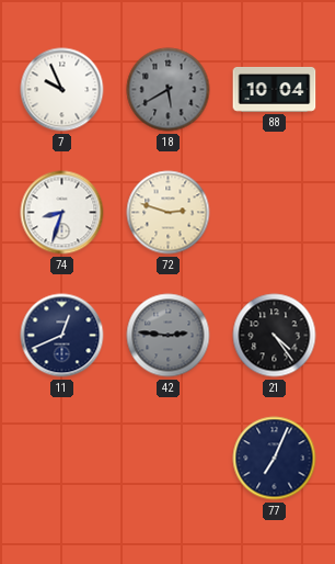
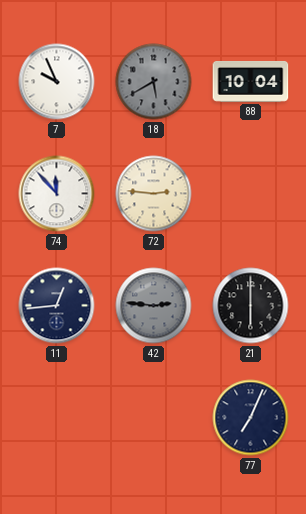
74: 8:33 -> 11:53
72: 2:48 -> 2:46
11: 12:41 -> 12:44
21: 4:24 -> 6:00
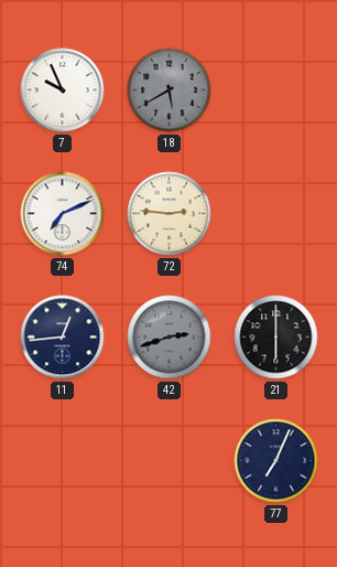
88: 10:04 -> none
74: 11:53 -> 7:11
42: 2:46 -> 2:42
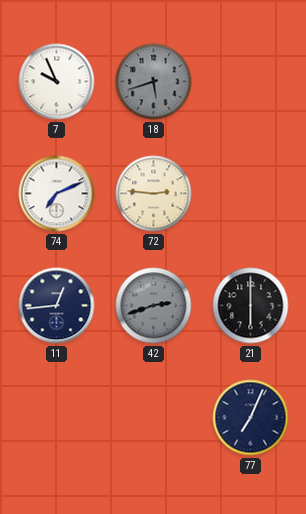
18: 5:40 -> 5:42
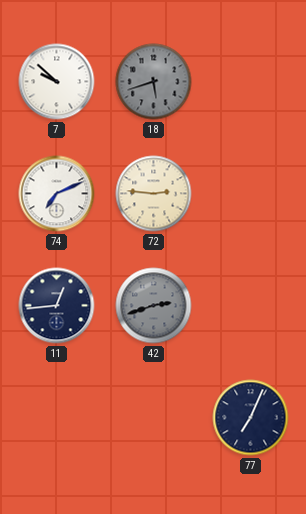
7: 9:56 -> 9:52
21: 6:00 -> none
